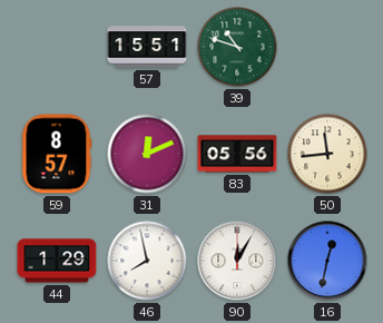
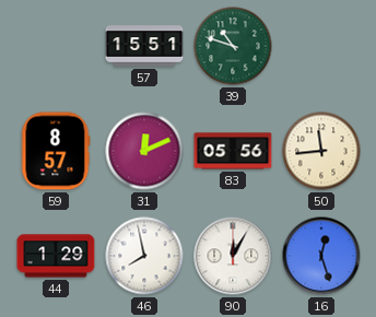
16: 12:32 -> 12:27
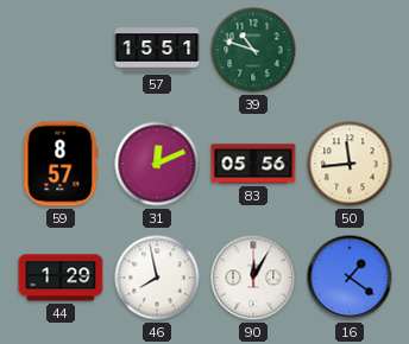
16: 12:27 -> 1:21
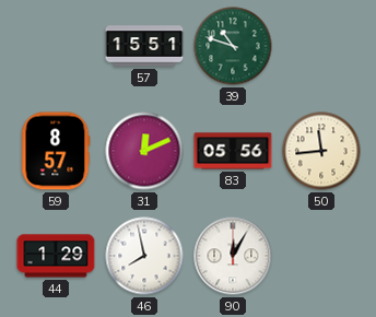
16: 1:21 -> none
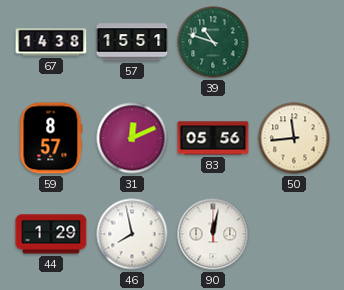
67: none -> 14:38
90: 12:05 -> 12:02
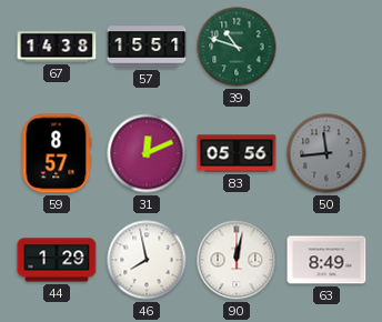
50 dial: cream -> grey
63: none -> 8:49
